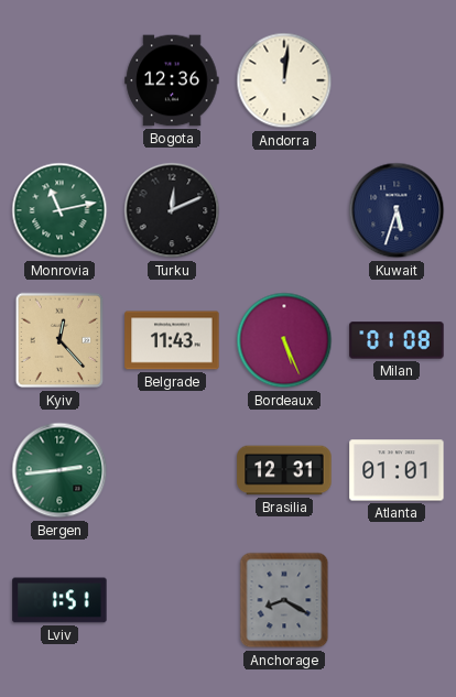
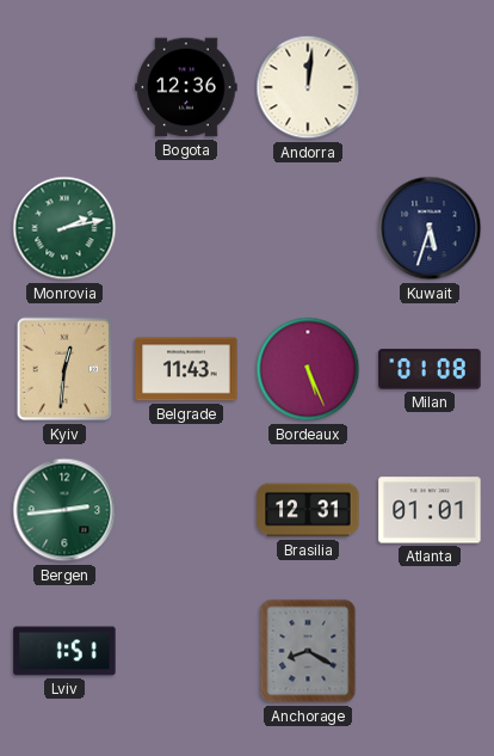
Monrovia: 11:13 -> 2:13
Turku: 12:11 -> none
Kyiv: 12:23 -> 12:31
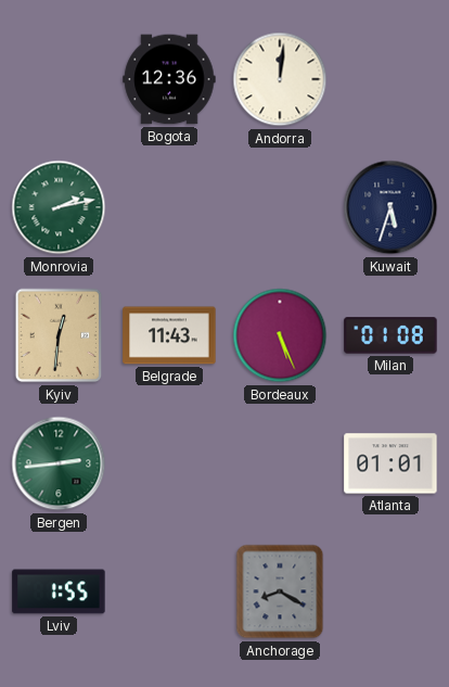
Brasilia: 12:31 -> none
Lviv: 1:51 -> 1:55
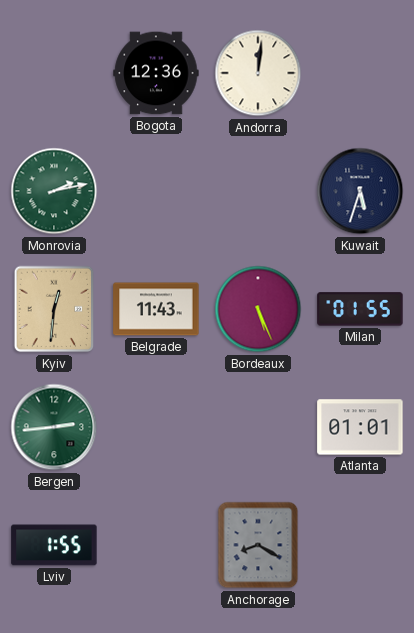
Milan: 01:08 -> 01:55
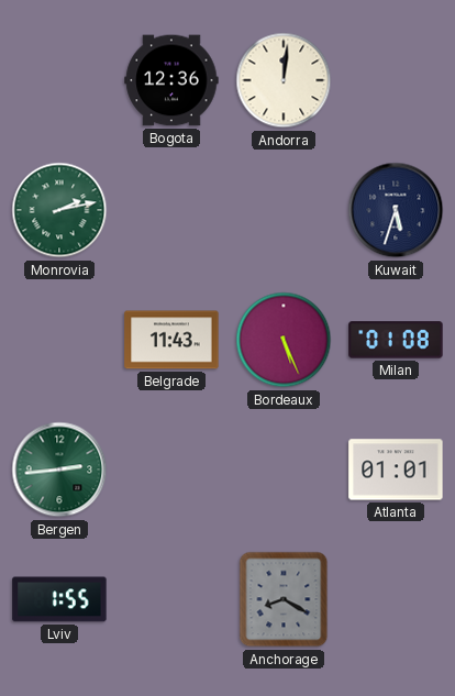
Kyiv: 12:31 -> none
Milan: 01:55 -> 01:08
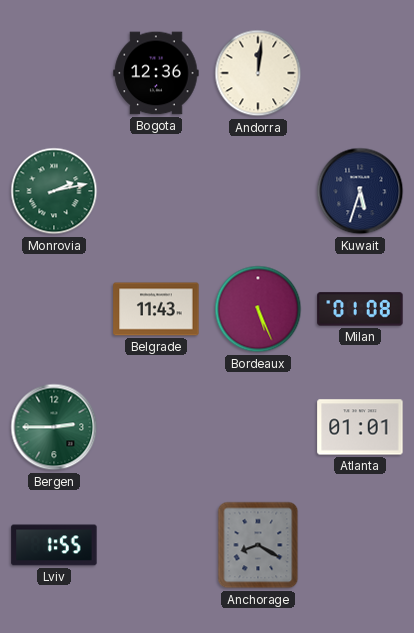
Bergen: 2:44 -> 2:45
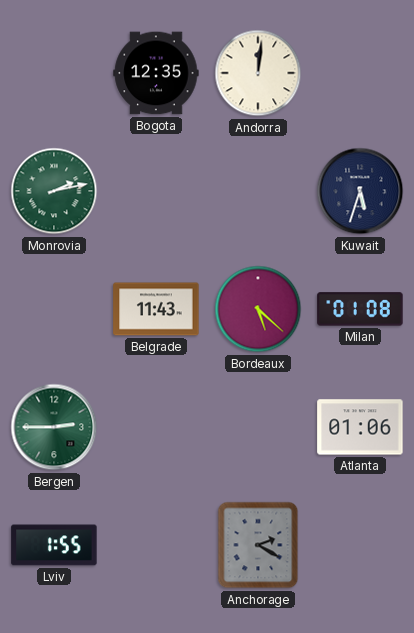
Bogota: 12:36 -> 12:35
Bordeaux: 5:26 -> 5:22
Atlanta: 01:01 -> 01:06
Anchorage: 8:20 -> 2:20
